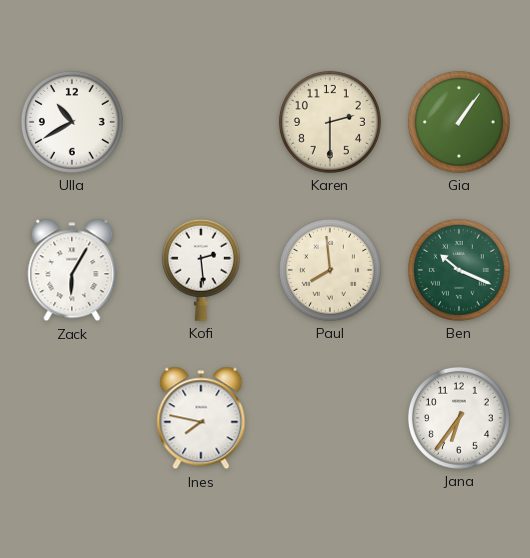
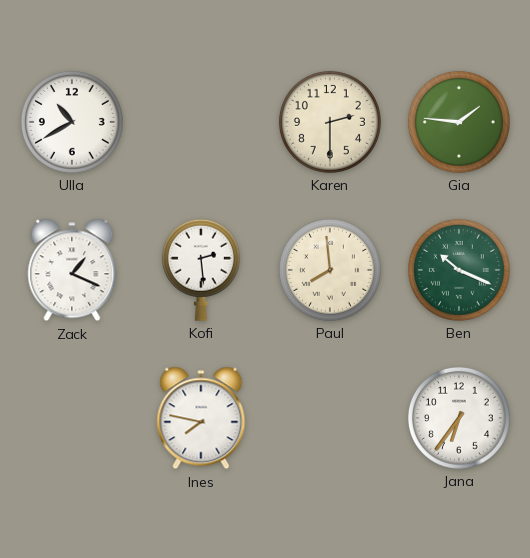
Gia: 1:06 -> 1:46
Zack: 6:05 -> 1:19
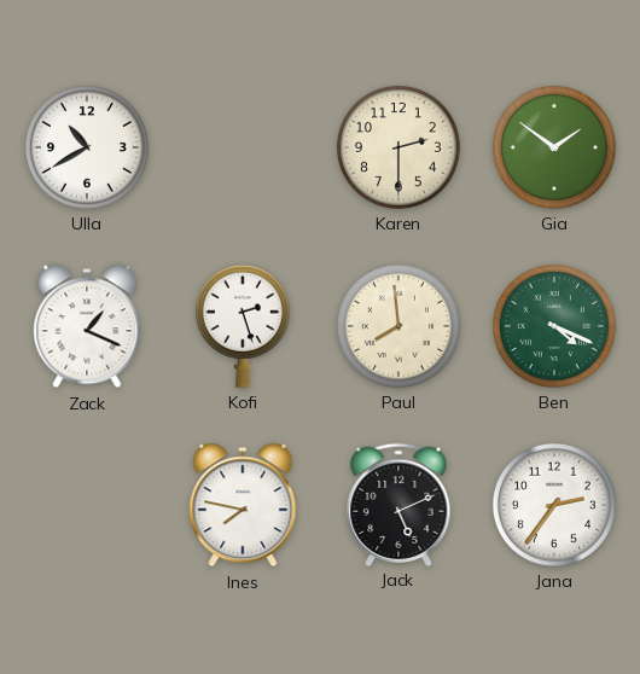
Gia: 1:46 -> 1:51
Kofi: 2:29 -> 2:27
Ben: 10:19 -> 4:19
Jack: none -> 5:11
Jana: 6:36 -> 2:36
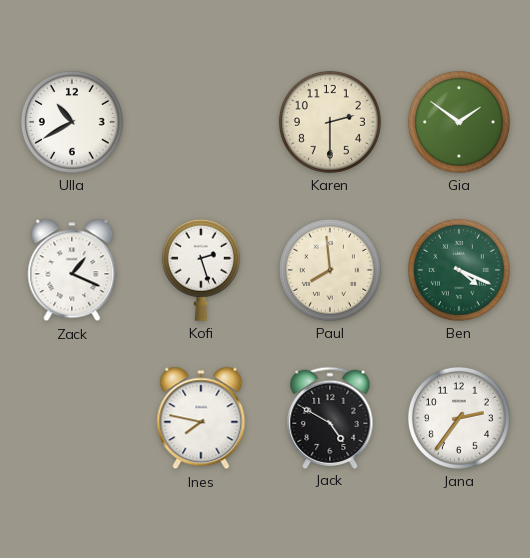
Jack: 5:11 -> 4:50
